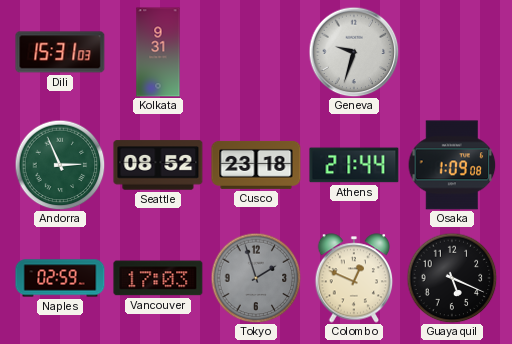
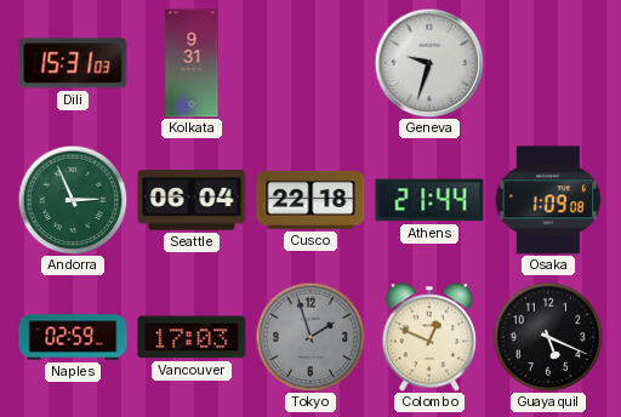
Seattle: 08:52 -> 06:04
Cusco: 23:18 -> 22:18
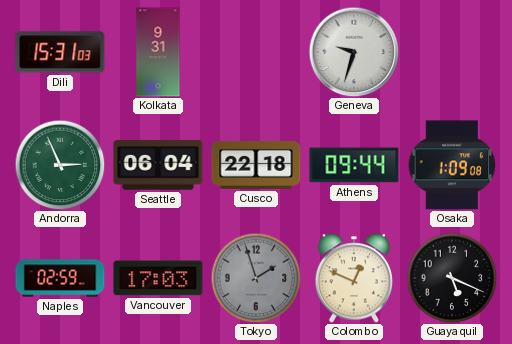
Athens: 21:44 -> 09:44
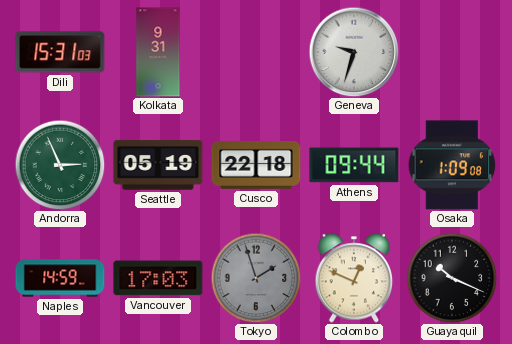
Seattle: 06:04 -> 05:19
Naples: 02:59 -> 14:59
Guayaquil: 5:19 -> 10:19
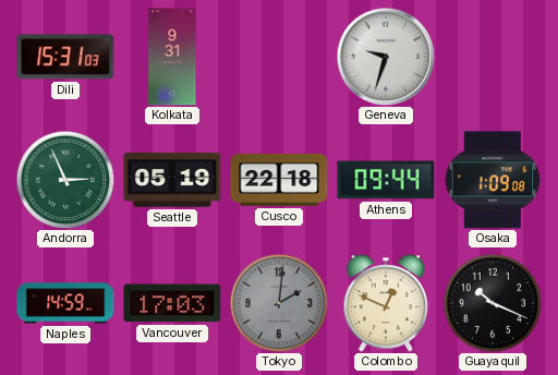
Tokyo: 1:57 -> 2:01
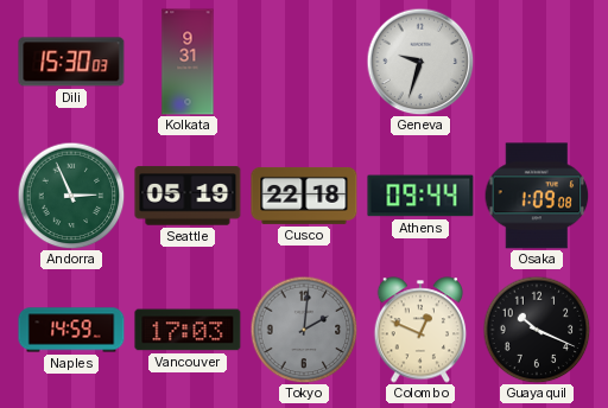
Dili: 15:31 -> 15:30
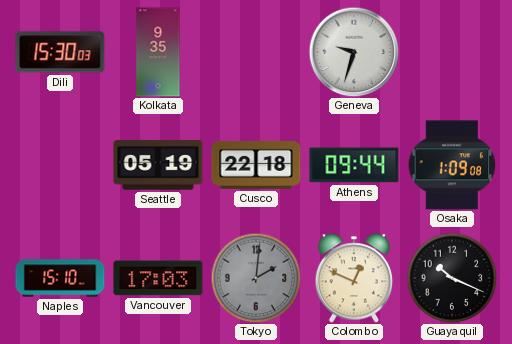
Kolkata: 9:31 -> 9:35
Andorra: 2:56 -> none
Naples: 14:59 -> 15:10
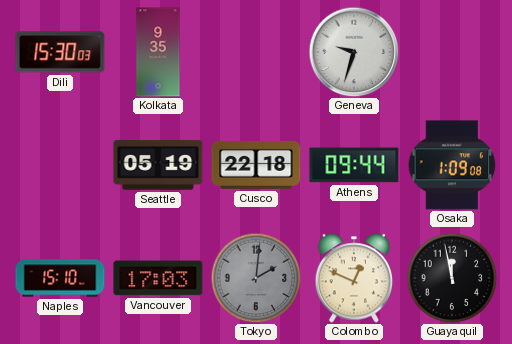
Guayaquil: 10:19 -> 11:58
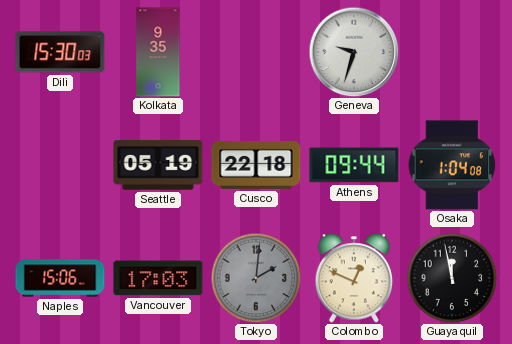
Osaka: 1:09 -> 1:04
Naples: 15:10 -> 15:06
